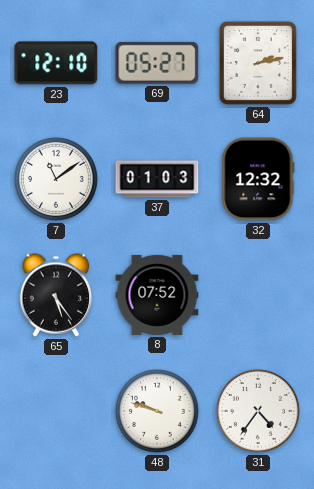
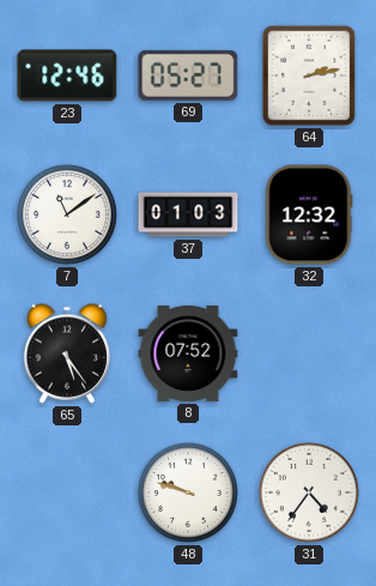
23: 12:10 -> 12:46
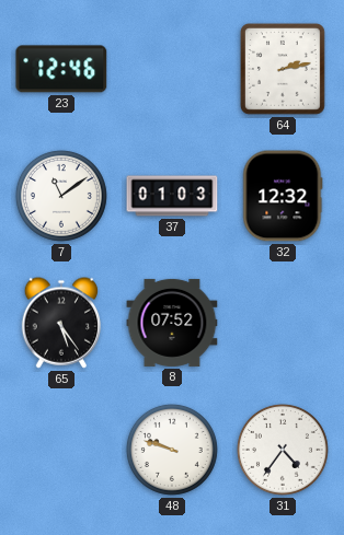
69: 05:27 -> none
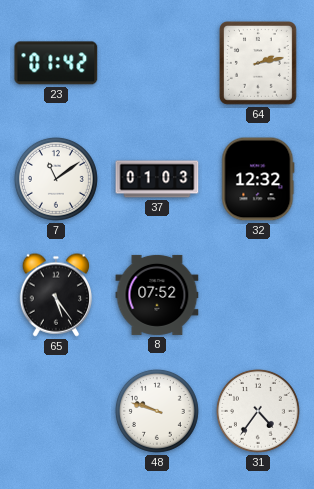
23: 12:46 -> 01:42
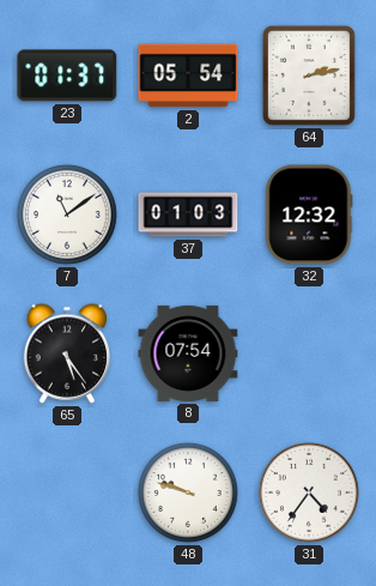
23: 01:42 -> 01:37
2: none -> 05:54
8: 07:52 -> 07:54
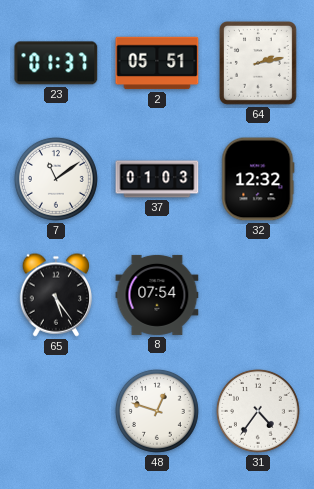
2: 05:54 -> 05:51
48: 9:48 -> 12:48
